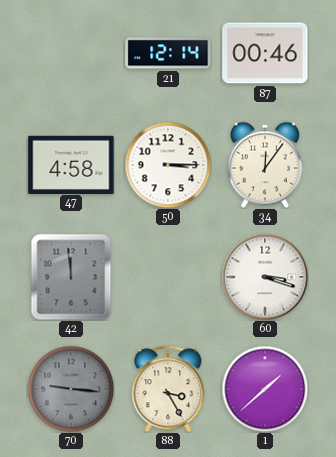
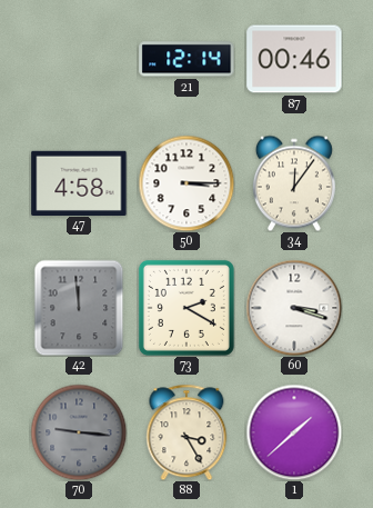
73: none -> 2:20
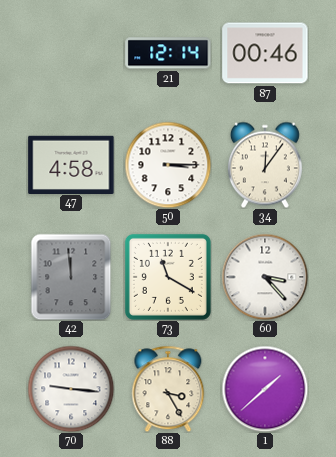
73: 2:20 -> 11:20
60: 3:18 -> 3:23
70 dial: grey -> white
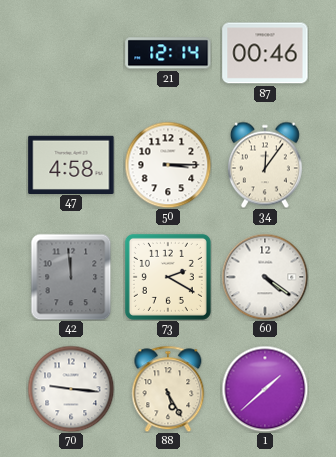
73: 11:20 -> 2:20
60: 3:23 -> 4:21
88: 3:25 -> 5:25
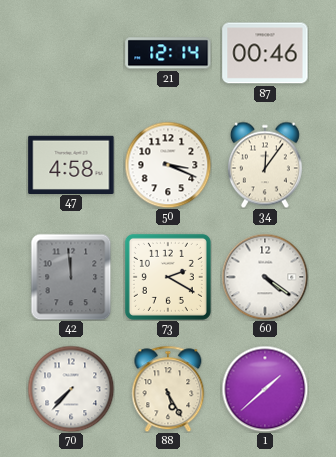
50: 3:15 -> 3:19
70: 9:16 -> 7:37
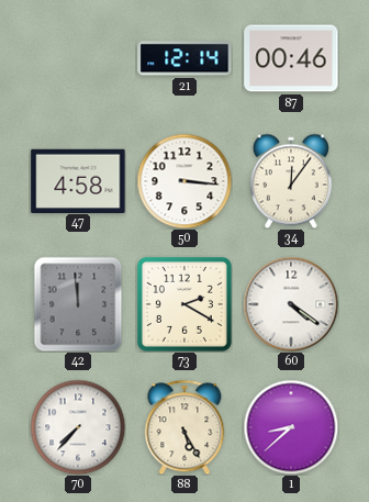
50: 3:19 -> 3:16
1: 1:38 -> 8:38
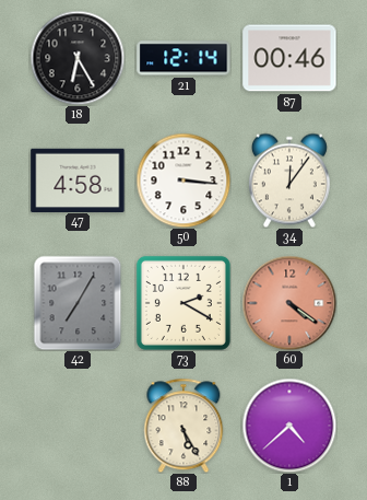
18: none -> 6:25
42: 11:59 -> 7:05
60 dial: white -> salmon
70: 7:37 -> none
1: 8:38 -> 4:38
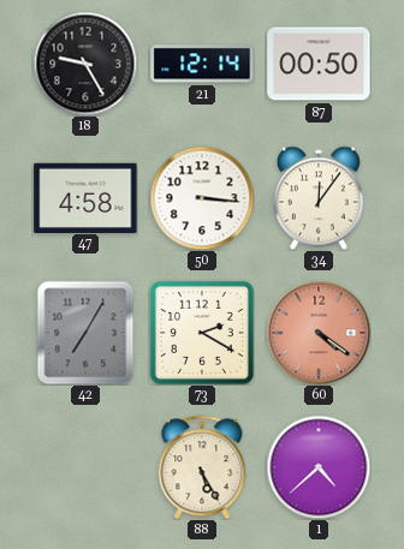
18: 6:25 -> 9:25
87: 00:46 -> 00:50
